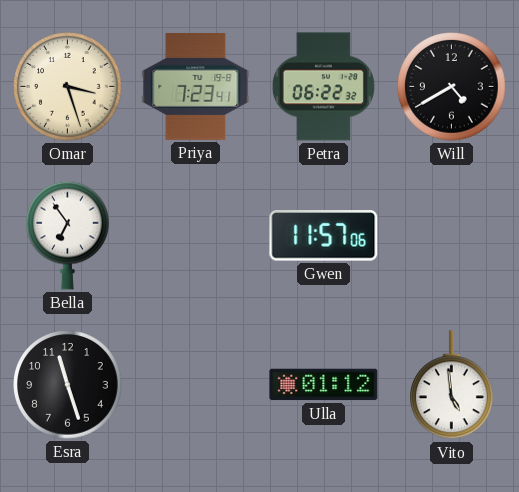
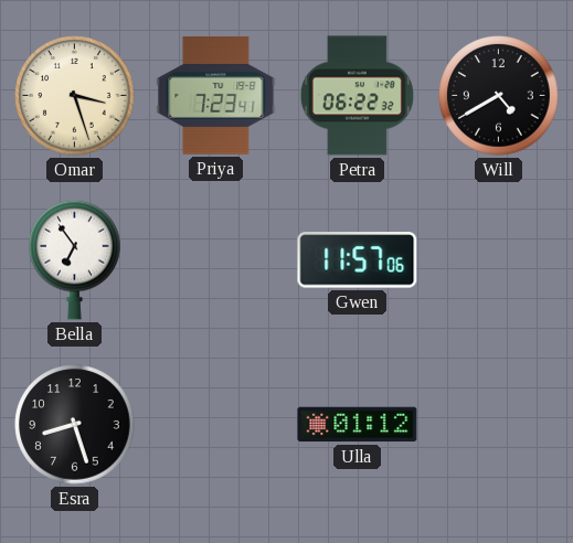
Esra: 11:27 -> 8:27
Vito: 4:59 -> none
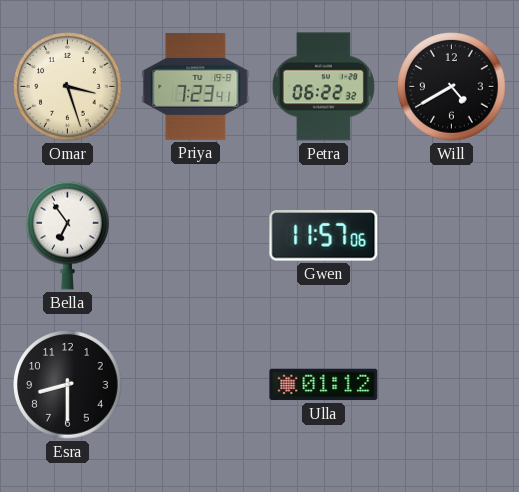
Esra: 8:27 -> 8:30
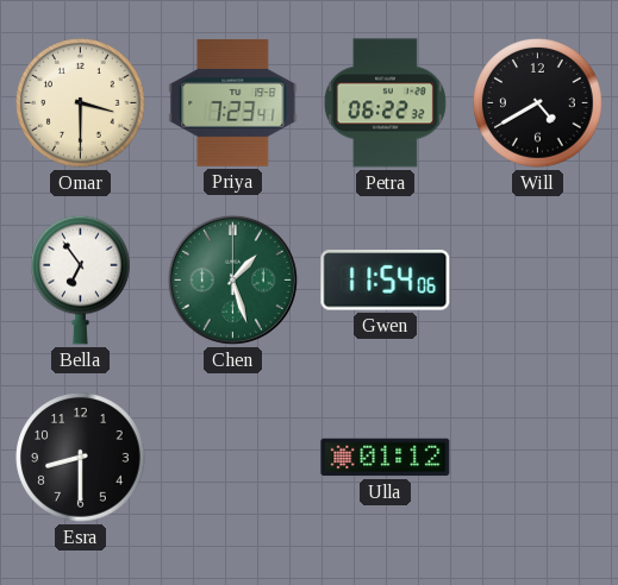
Omar: 3:27 -> 3:30
Chen: none -> 1:27
Gwen: 11:57 -> 11:54
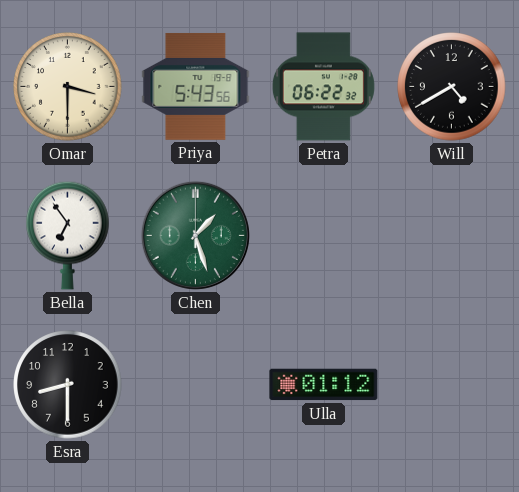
Priya: 7:23 -> 5:43
Gwen: 11:54 -> none
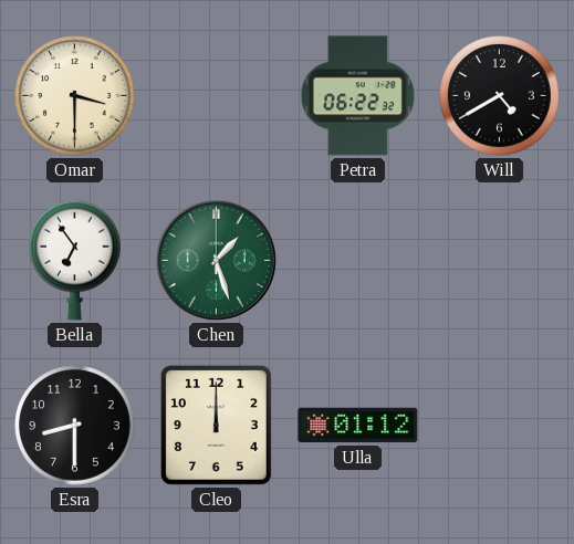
Priya: 5:43 -> none
Cleo: none -> 12:00
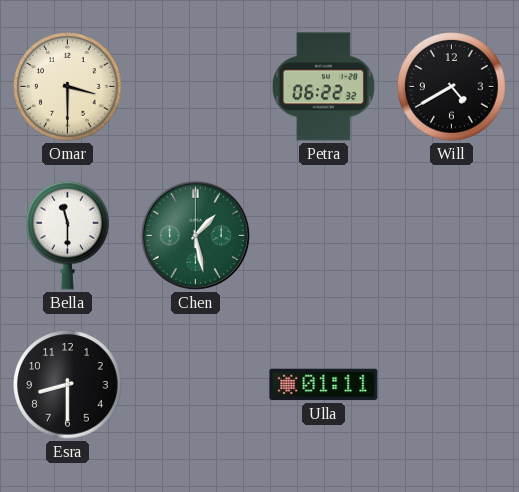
Bella: 6:54 -> 11:30
Chen: 1:27 -> 1:28
Cleo: 12:00 -> none
Ulla: 01:12 -> 01:11
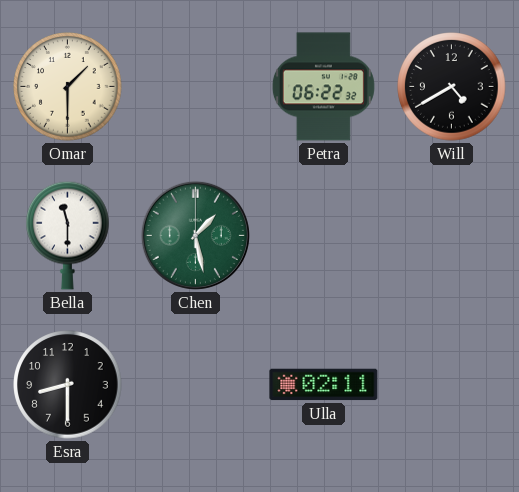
Omar: 3:30 -> 1:30
Ulla: 01:11 -> 02:11
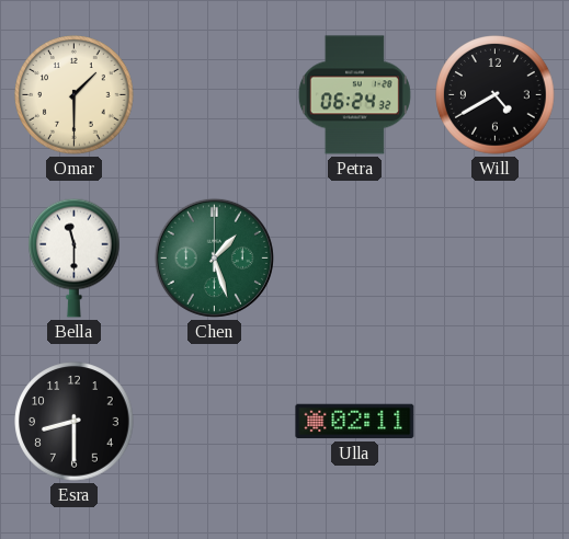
Petra: 06:22 -> 06:24
Chen: 1:28 -> 1:27
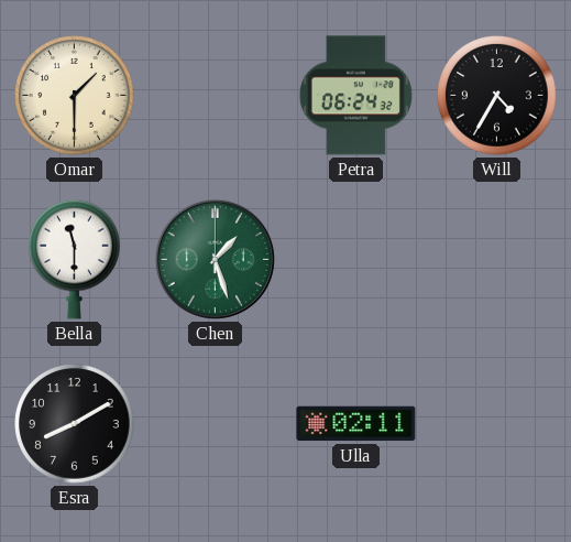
Will: 4:40 -> 4:35
Esra: 8:30 -> 8:10
